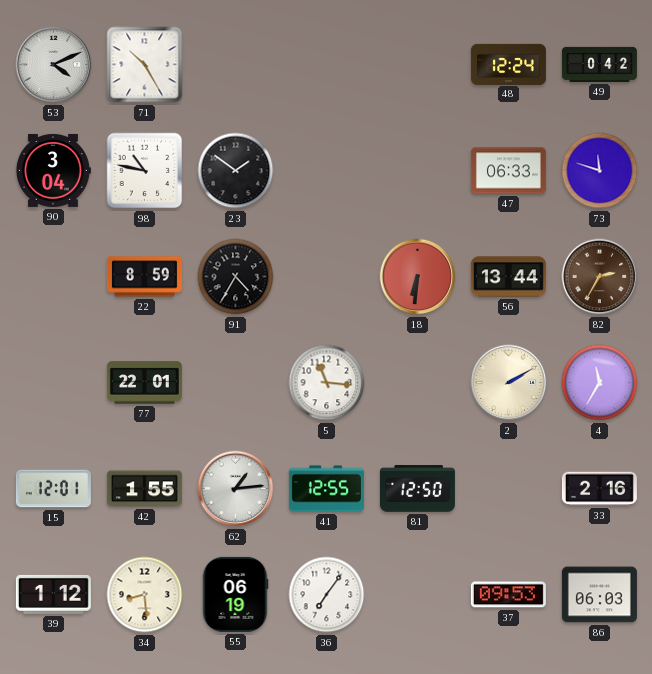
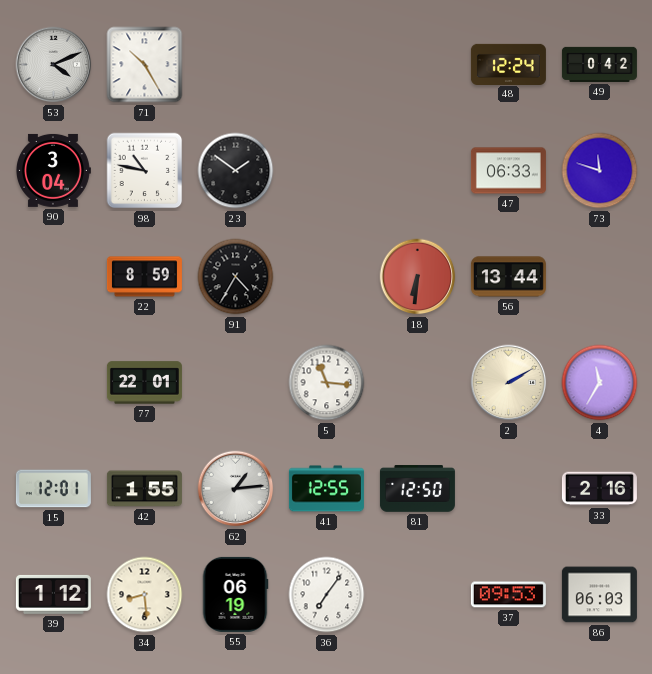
82: 2:35 -> none
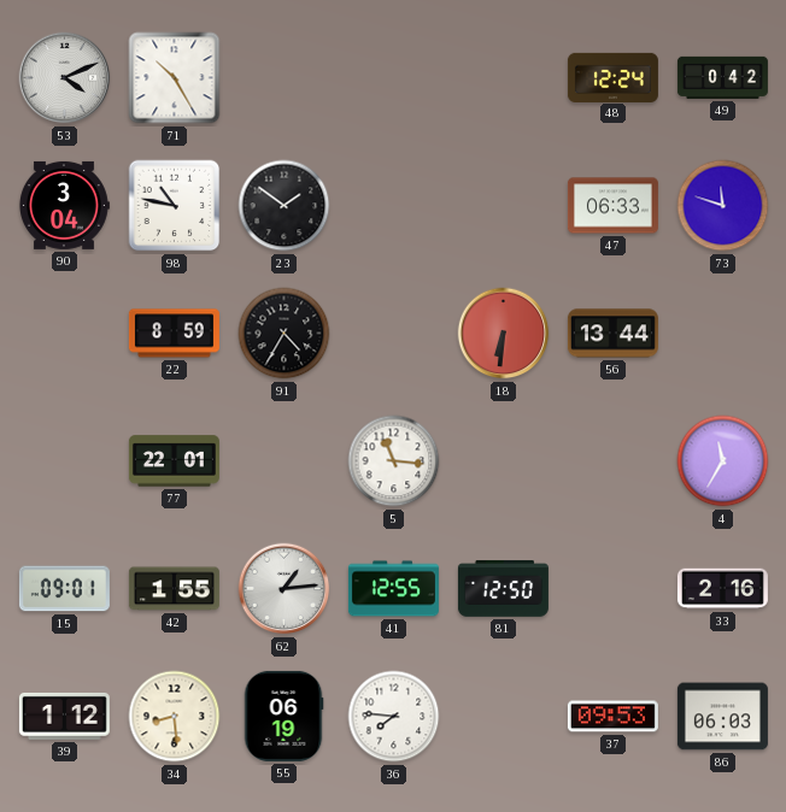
2: 2:10 -> none
15: 12:01 -> 09:01
36: 7:06 -> 7:46
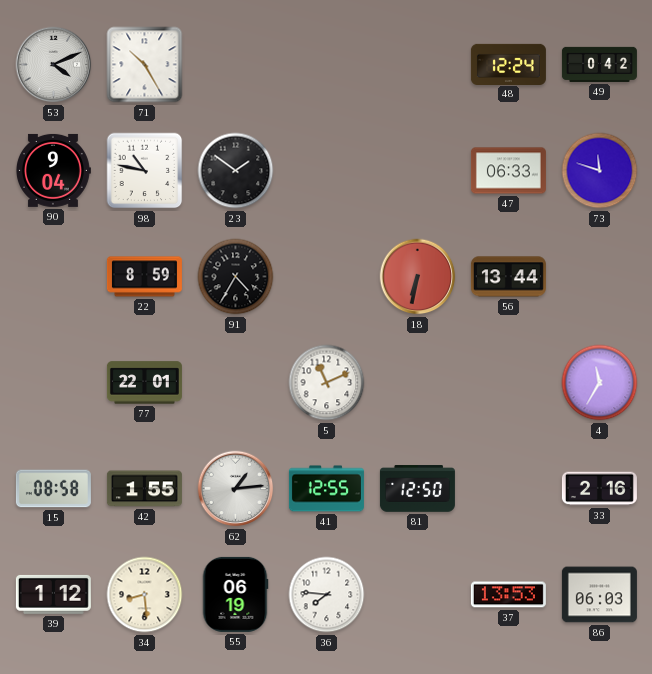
90: 3:04 -> 9:04
18: 6:31 -> 6:32
5: 11:16 -> 11:11
15: 09:01 -> 08:58
37: 09:53 -> 13:53
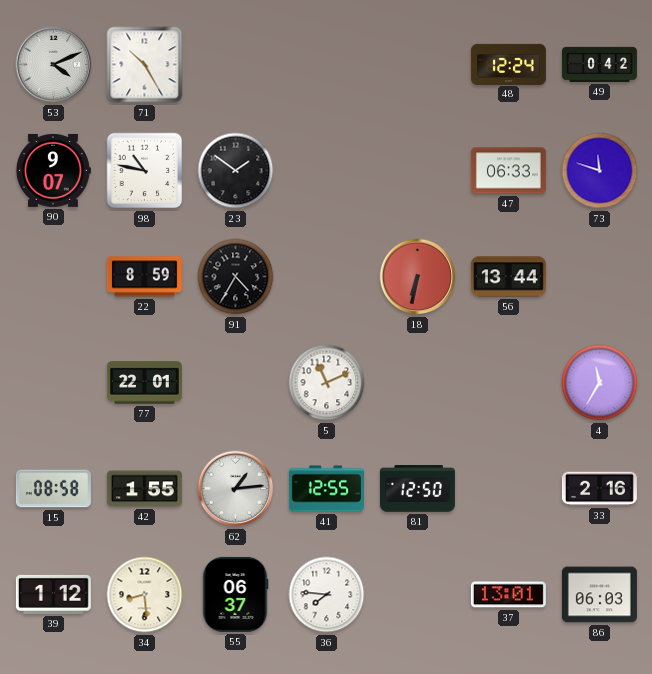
90: 9:04 -> 9:07
55: 06:19 -> 06:37
37: 13:53 -> 13:01
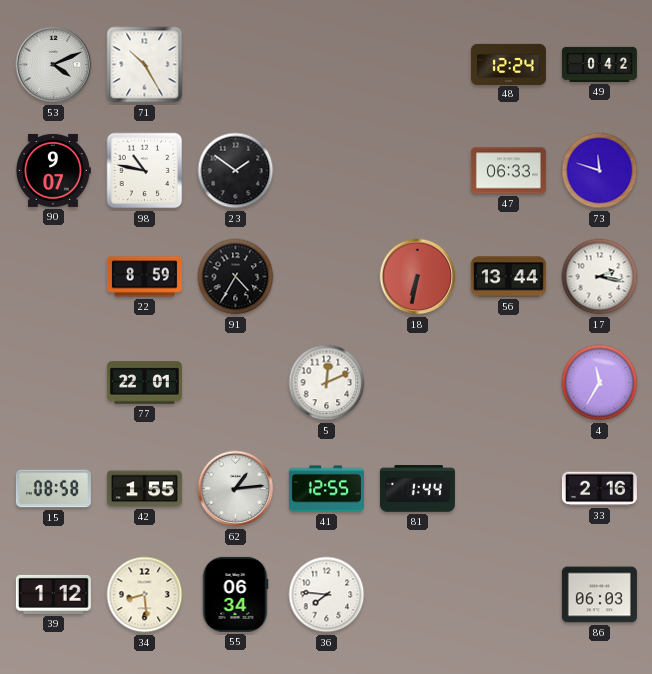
17: none -> 2:17
5: 11:11 -> 12:11
81: 12:50 -> 1:44
55: 06:37 -> 06:34
37: 13:01 -> none
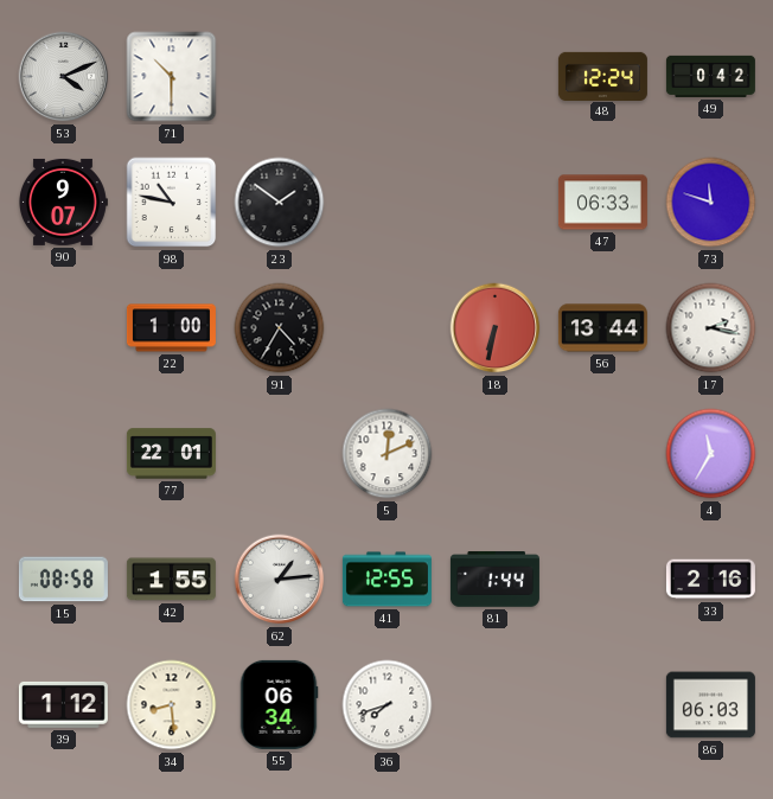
71: 10:25 -> 10:30
22: 8:59 -> 1:00
36: 7:46 -> 7:42
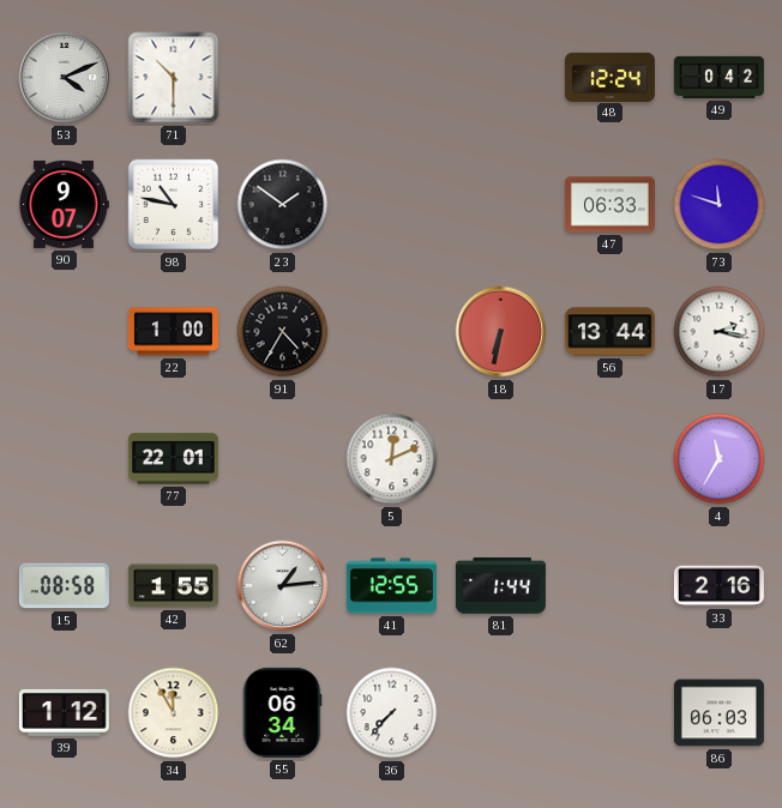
34: 8:29 -> 11:55
36: 7:42 -> 7:37
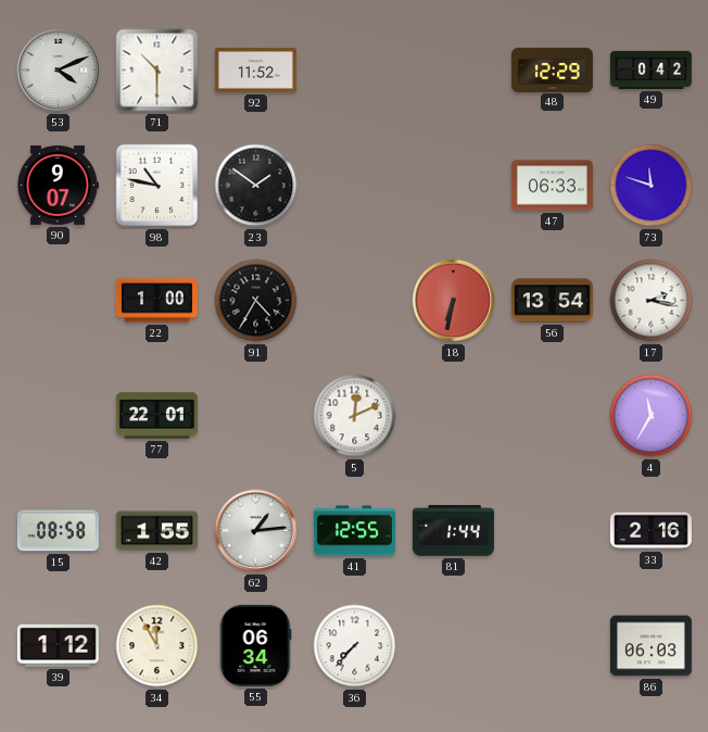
92: none -> 11:52
48: 12:24 -> 12:29
56: 13:44 -> 13:54
